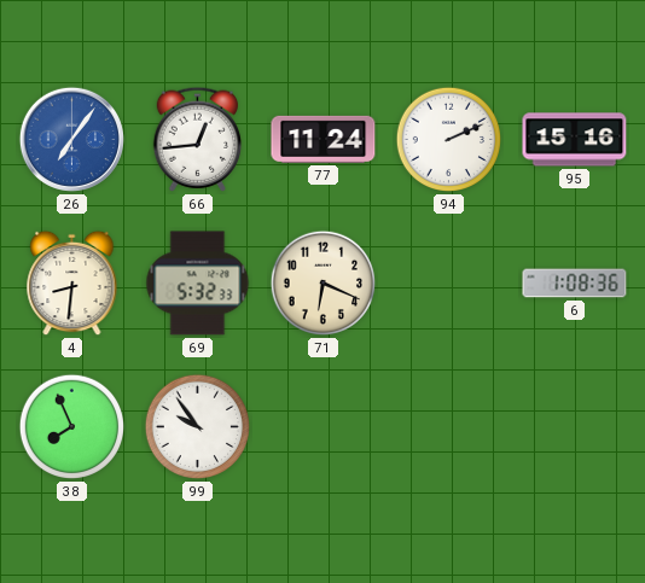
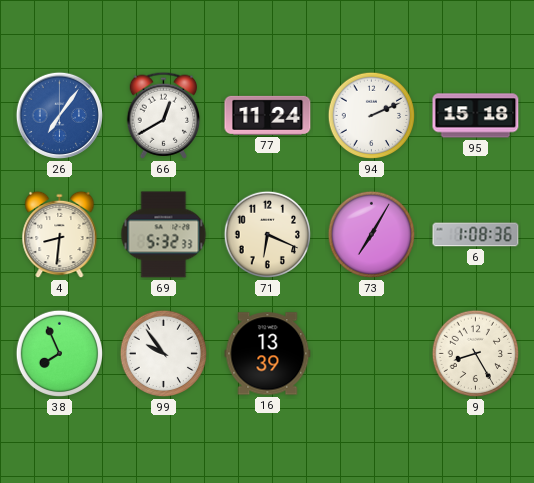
66: 12:44 -> 12:40
95: 15:16 -> 15:18
73: none -> 7:05
16: none -> 13:39
9: none -> 8:25
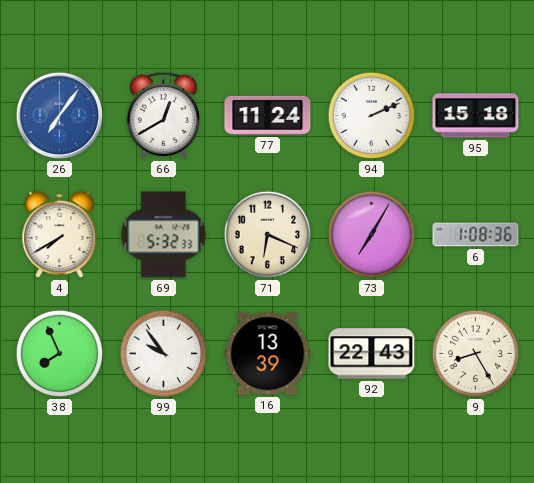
4: 8:31 -> 7:40
92: none -> 22:43
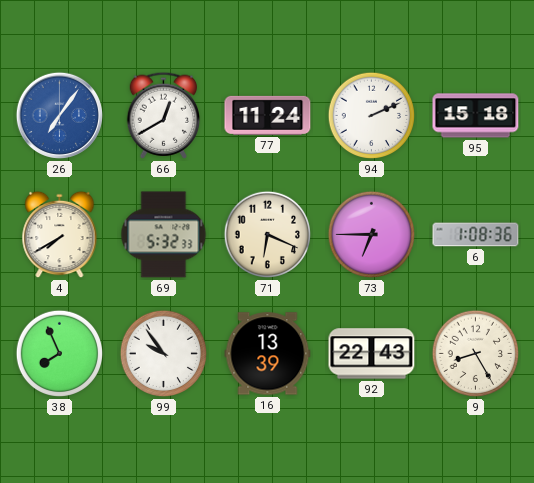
73: 7:05 -> 6:45
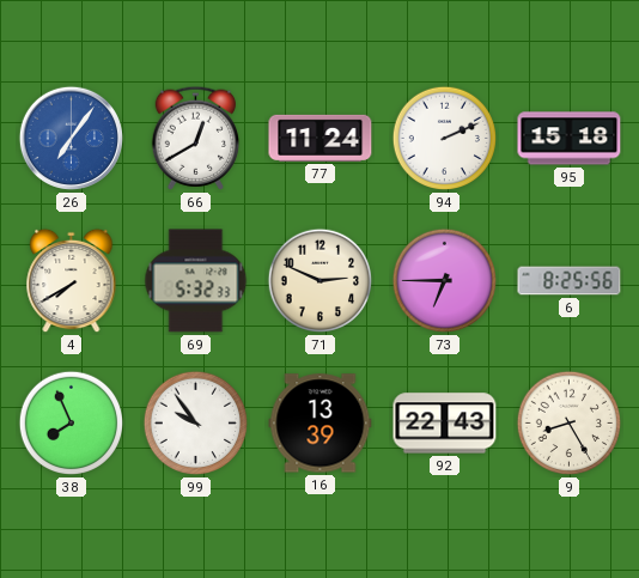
71: 6:19 -> 2:49
6: 1:08 -> 8:25
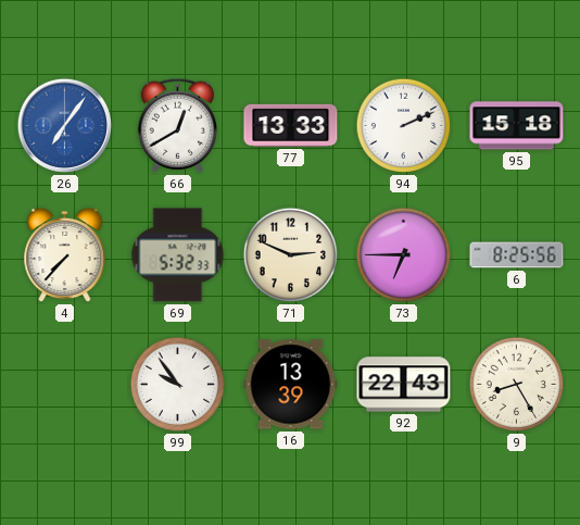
77: 11:24 -> 13:33
4: 7:40 -> 7:37
38: 7:56 -> none
